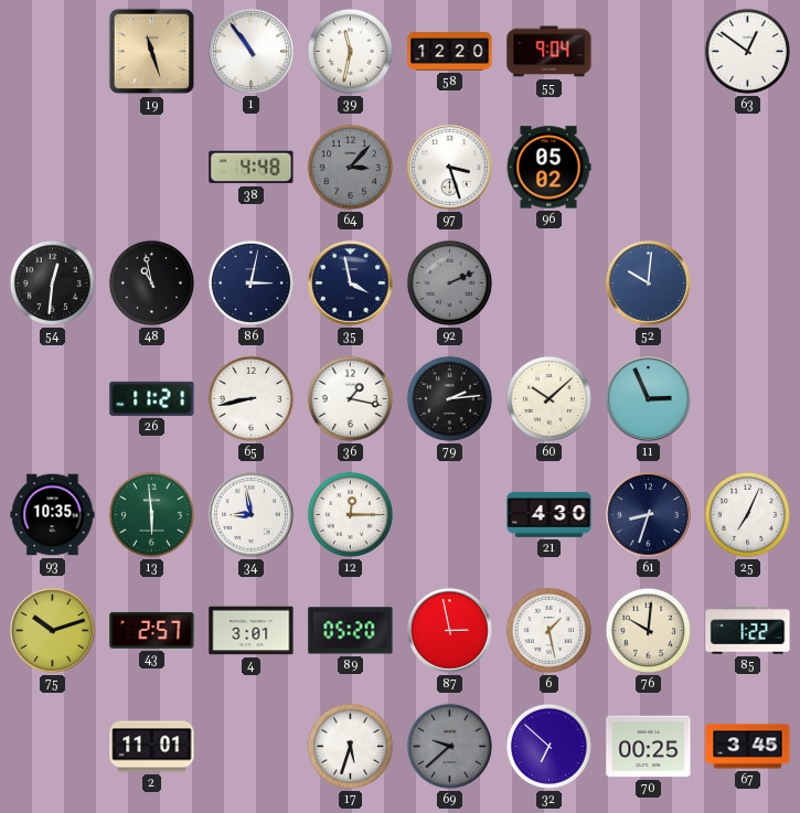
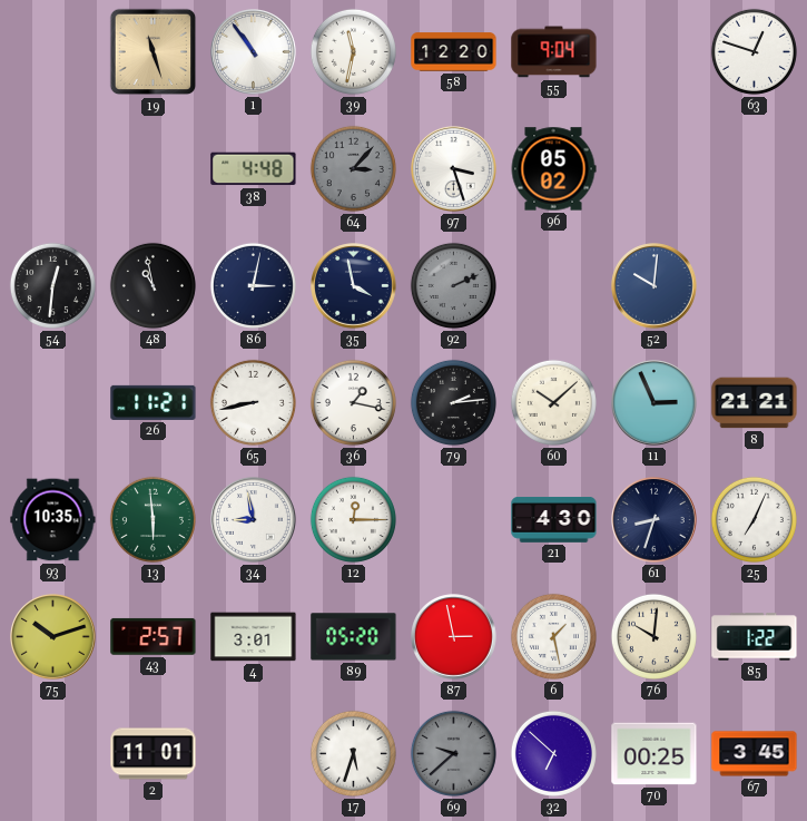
63: 12:51 -> 12:48
8: none -> 21:21
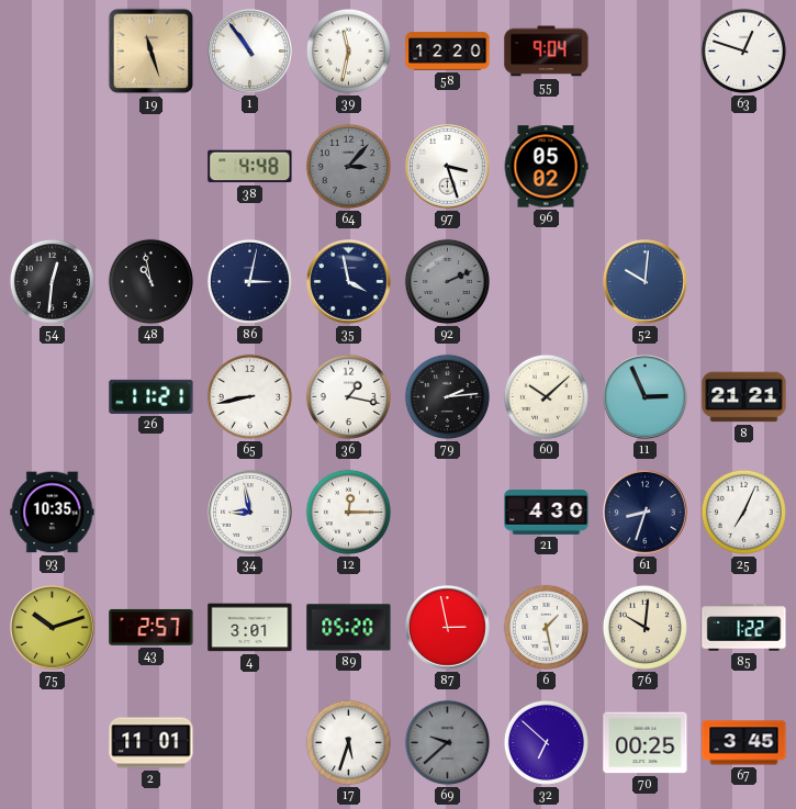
13: 5:59 -> none
